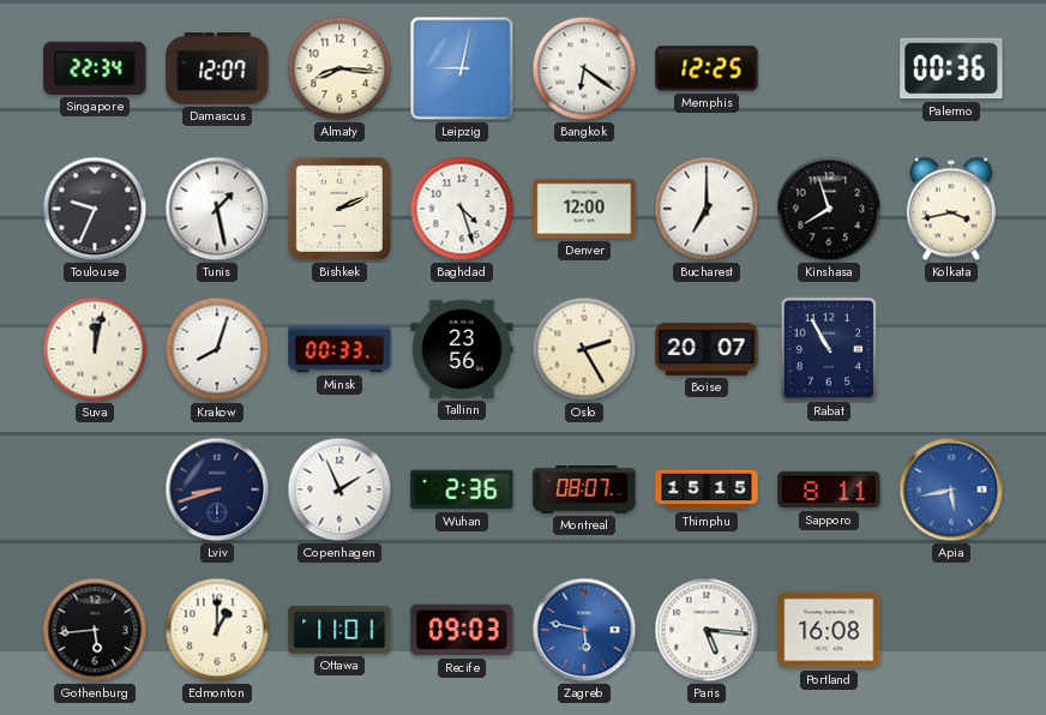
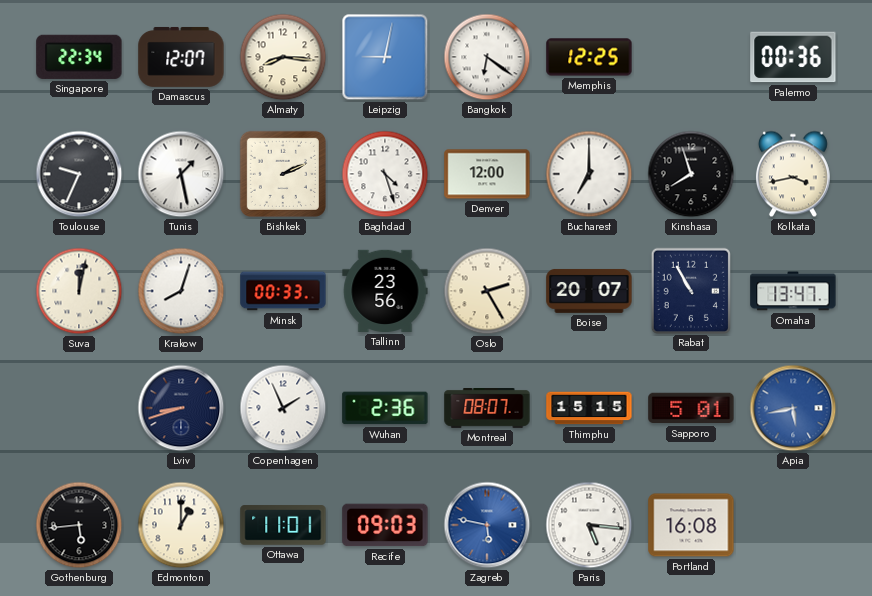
Omaha: none -> 13:47
Sapporo: 8:11 -> 5:01
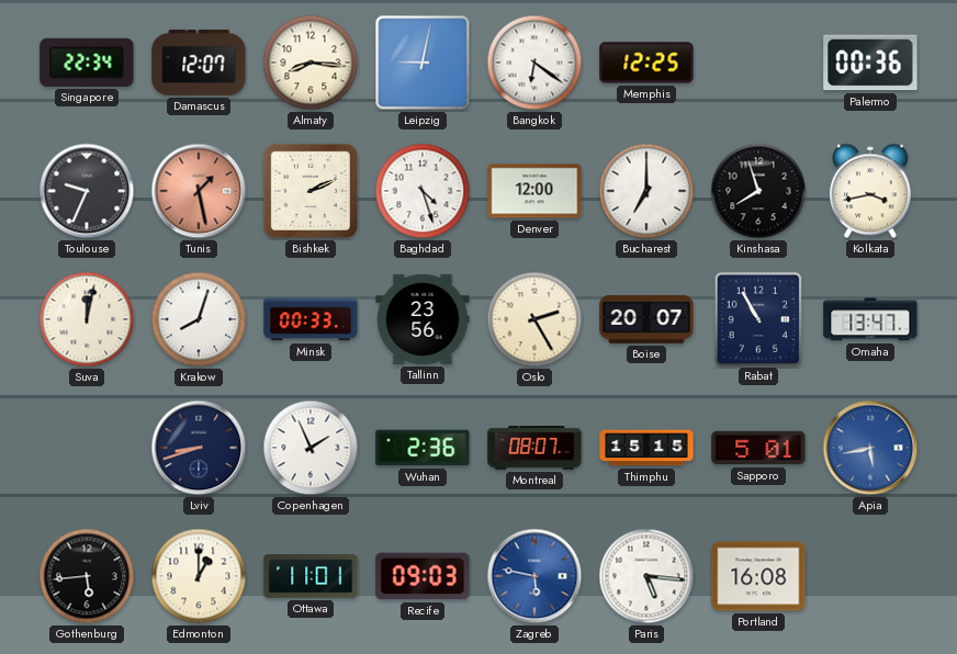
Tunis dial: white -> salmon
